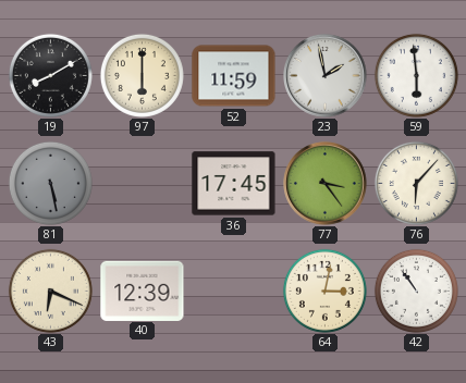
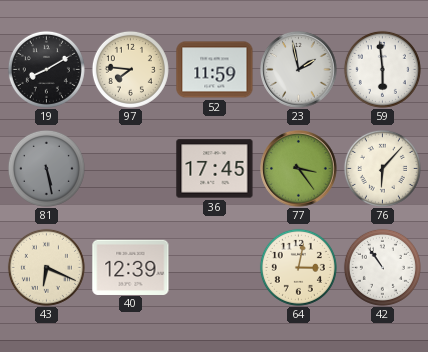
97: 6:00 -> 7:46
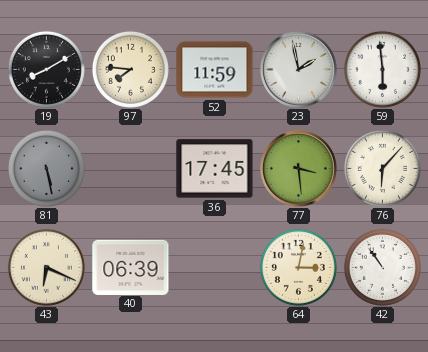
77: 3:24 -> 3:29
40: 12:39 -> 06:39
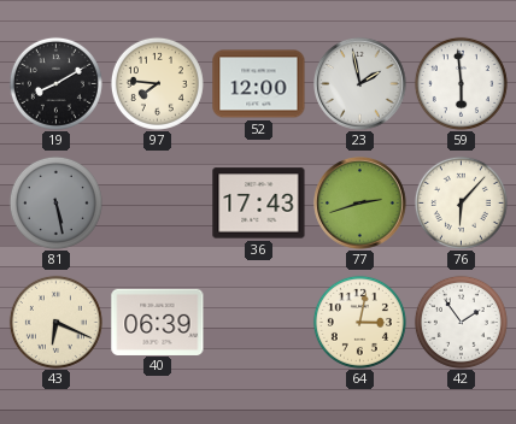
52: 11:59 -> 12:00
36: 17:45 -> 17:43
77: 3:29 -> 2:42
42: 10:54 -> 1:54
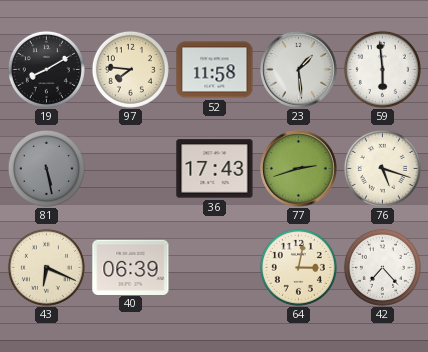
52: 12:00 -> 11:58
23: 1:58 -> 1:29
76: 6:07 -> 5:18
42: 1:54 -> 7:23
